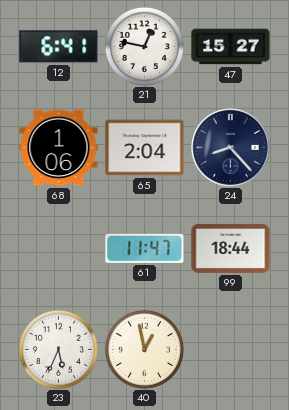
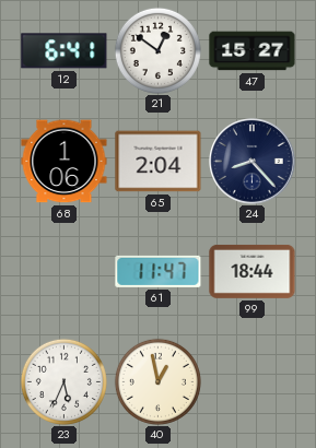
21: 12:47 -> 12:51
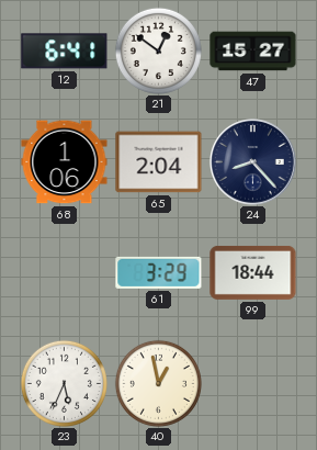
61: 11:47 -> 3:29
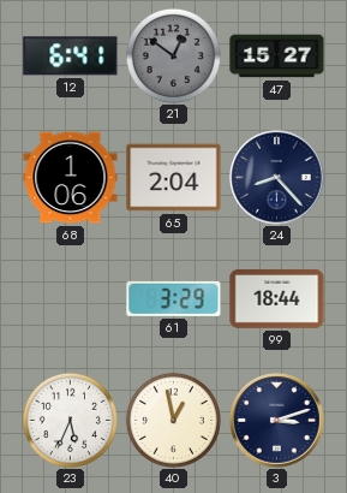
21 dial: white -> grey
3: none -> 3:12
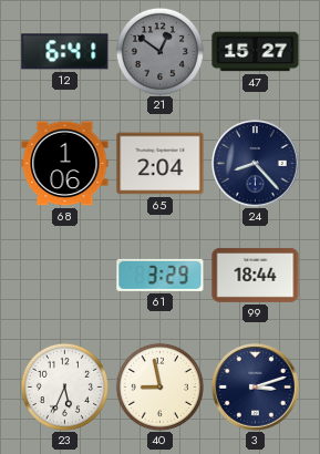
40: 12:58 -> 8:58
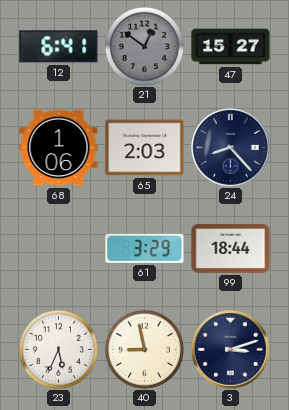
65: 2:04 -> 2:03
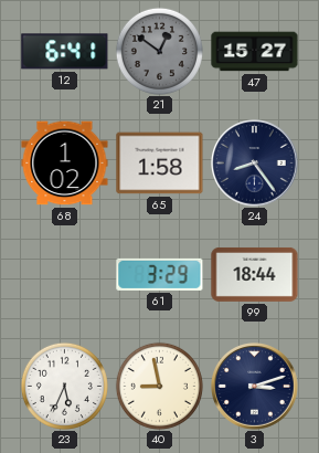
68: 1:06 -> 1:02
65: 2:03 -> 1:58
24: 8:23 -> 8:24
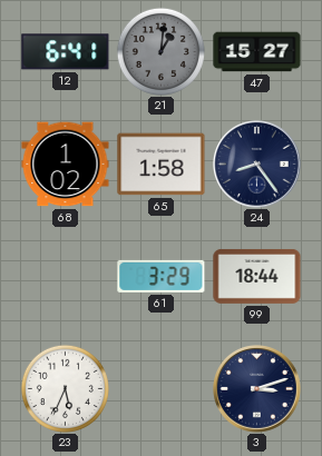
21: 12:51 -> 1:01
40: 8:58 -> none
